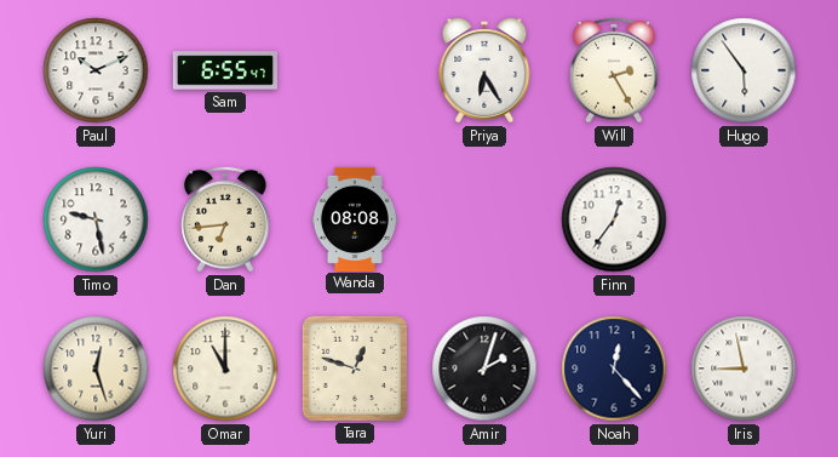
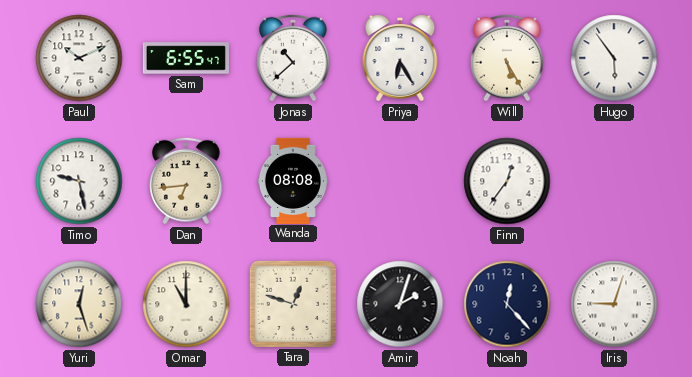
Jonas: none -> 10:38
Will: 2:25 -> 5:25
Iris: 8:58 -> 9:03
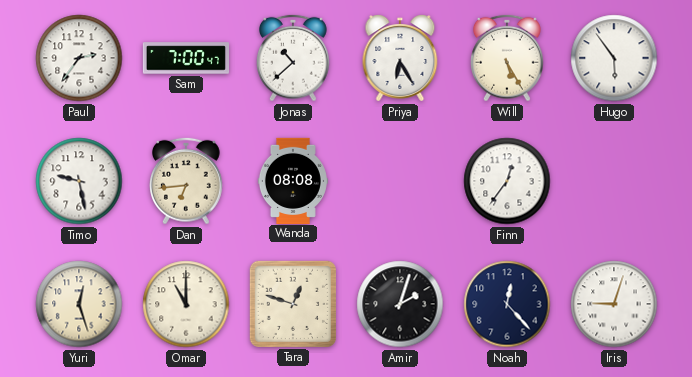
Paul: 10:11 -> 2:36
Sam: 6:55 -> 7:00
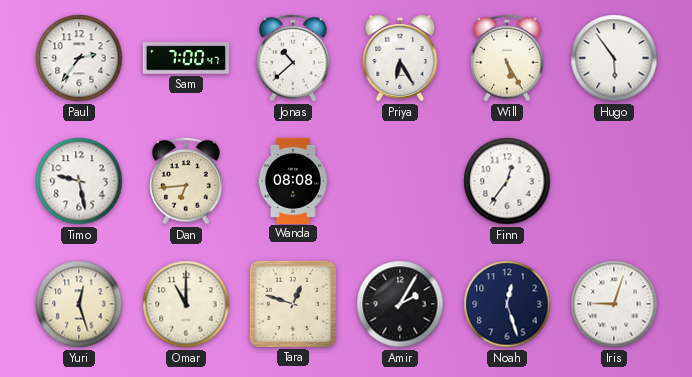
Amir: 2:03 -> 2:05
Noah: 12:23 -> 12:27
